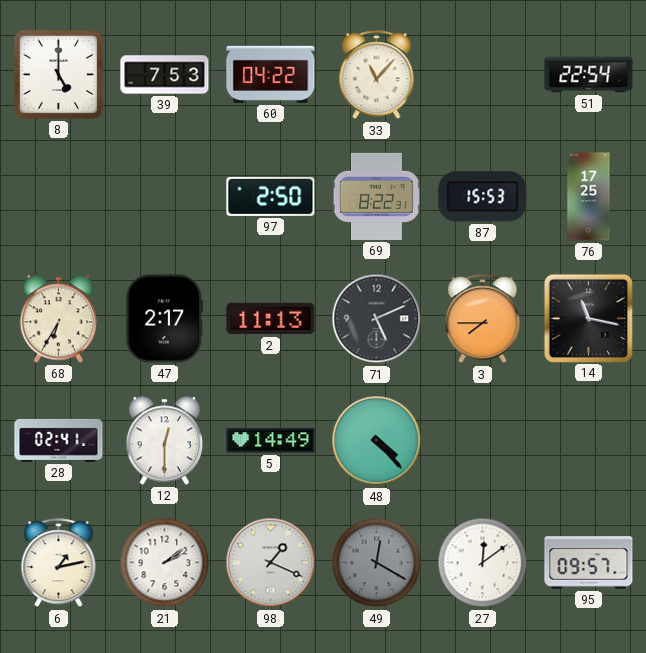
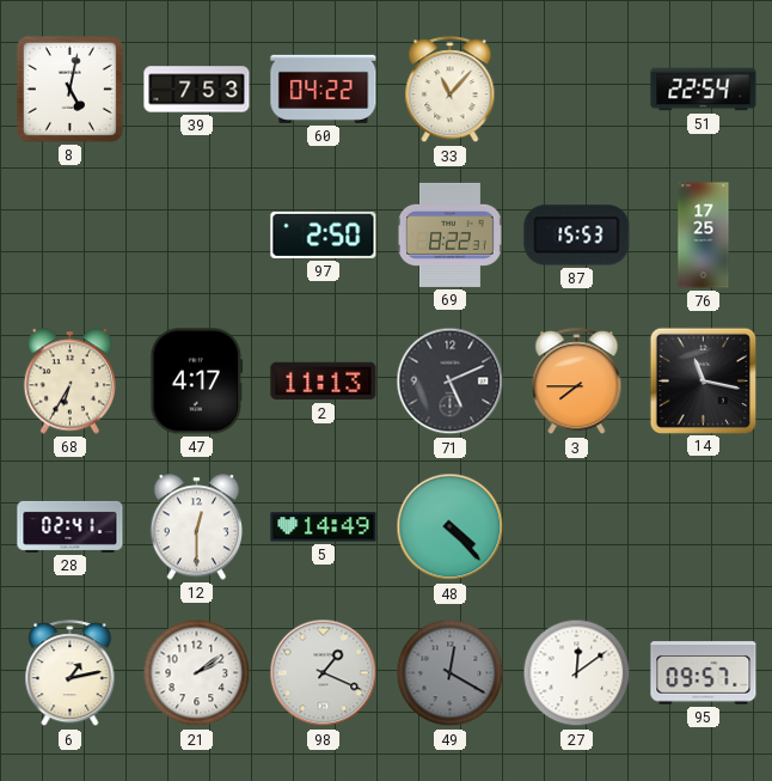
8: 5:00 -> 5:02
47: 2:17 -> 4:17
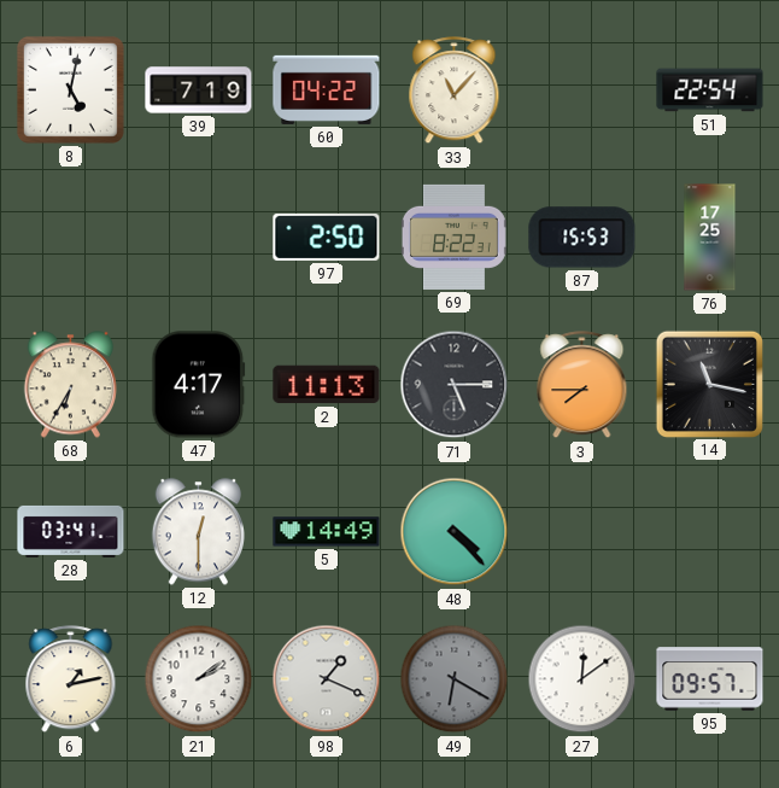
39: 7:53 -> 7:19
71: 5:11 -> 5:15
28: 02:41 -> 03:41
49: 12:20 -> 6:20
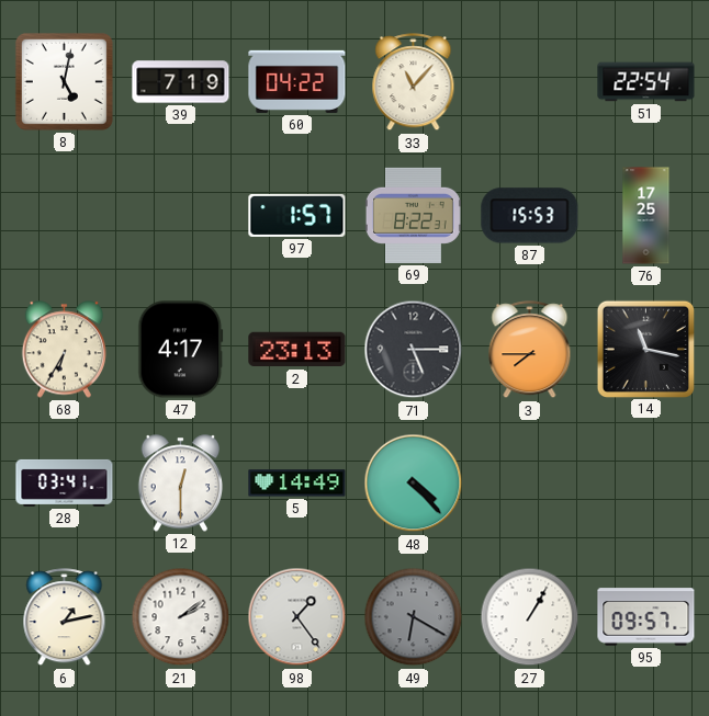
97: 2:50 -> 1:57
2: 11:13 -> 23:13
98: 1:19 -> 1:24
27: 12:09 -> 1:05
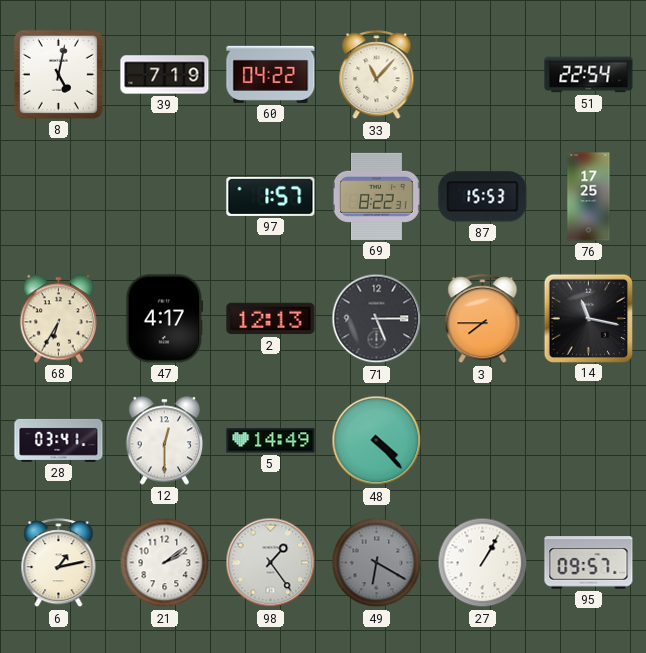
2: 23:13 -> 12:13
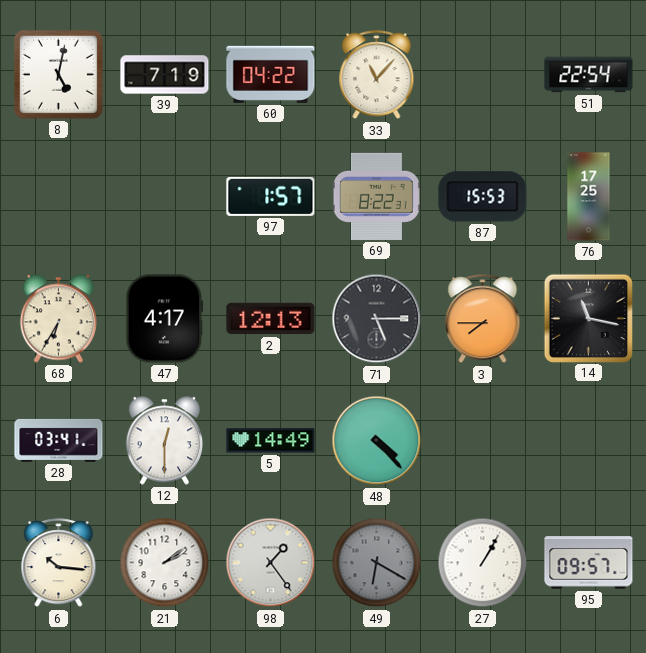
6: 1:13 -> 10:16
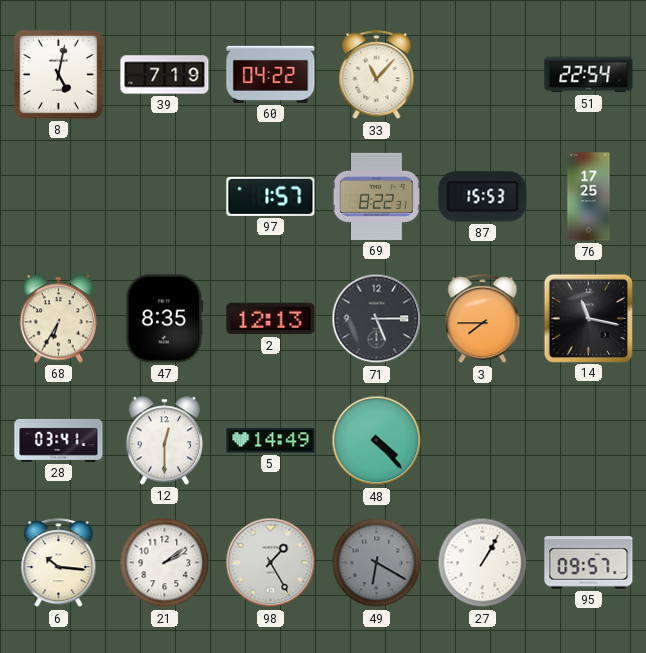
47: 4:17 -> 8:35
98: 1:24 -> 1:25
